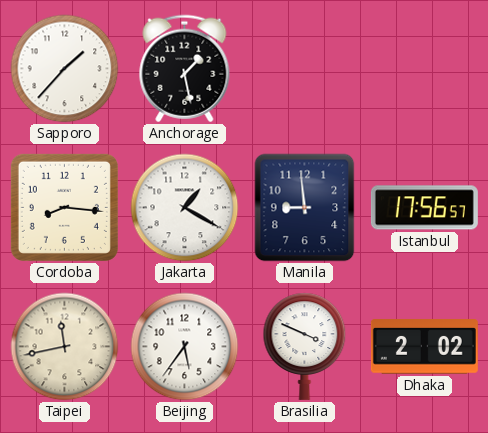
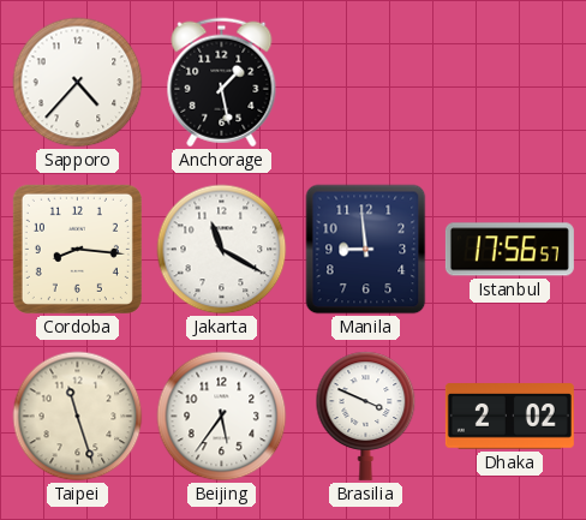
Sapporo: 1:37 -> 4:37
Jakarta: 1:20 -> 11:20
Taipei: 11:43 -> 11:27
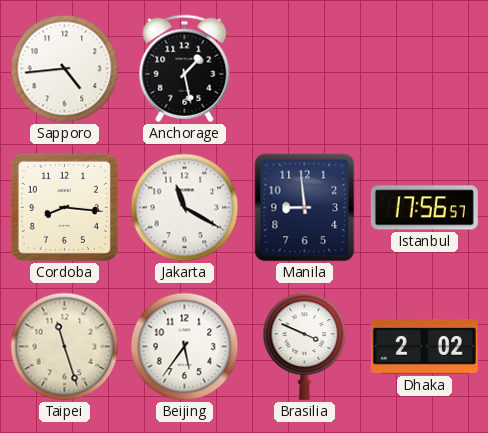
Sapporo: 4:37 -> 4:44
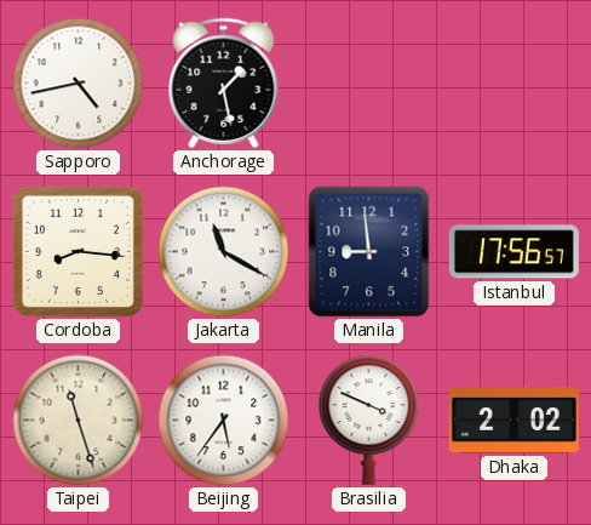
Sapporo: 4:44 -> 4:43
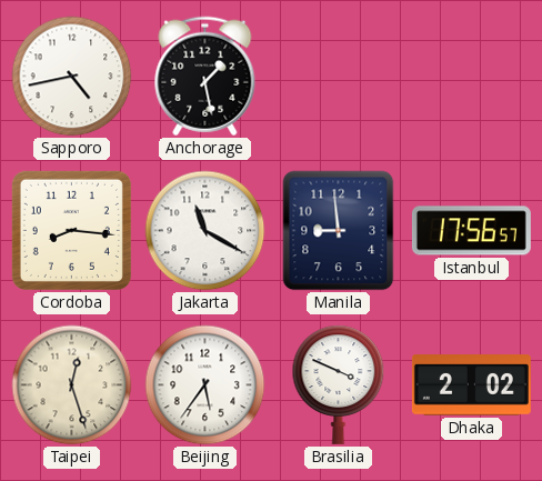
Taipei: 11:27 -> 12:27
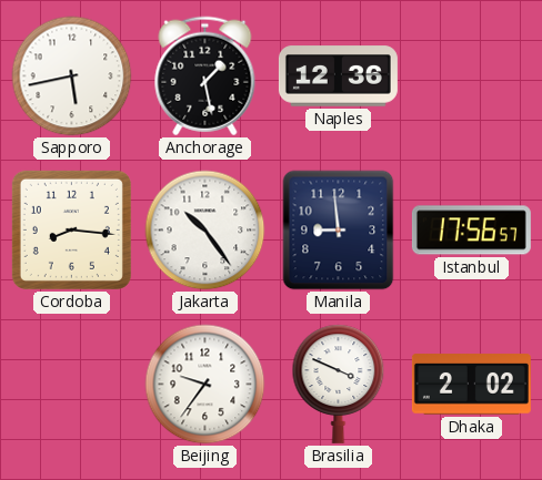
Sapporo: 4:43 -> 5:43
Naples: none -> 12:36
Jakarta: 11:20 -> 10:24
Taipei: 12:27 -> none
Beijing: 5:36 -> 9:36
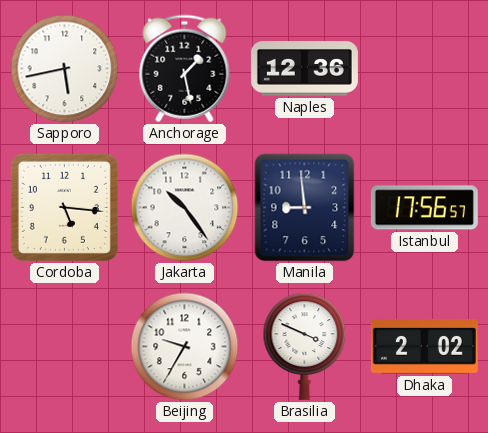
Cordoba: 8:16 -> 5:16
Beijing: 9:36 -> 9:35
